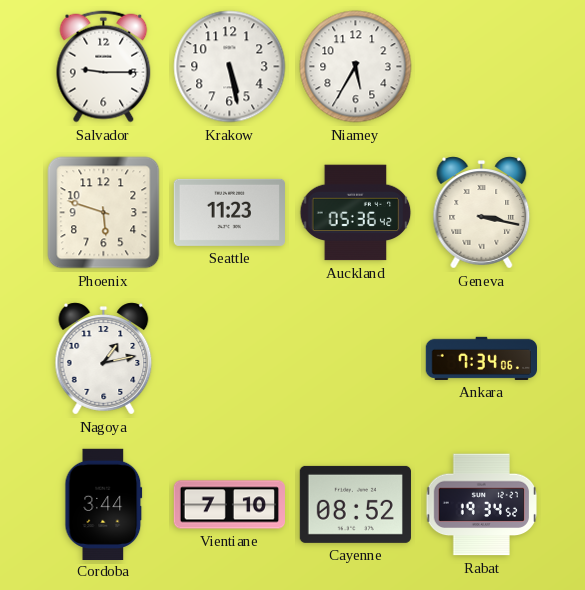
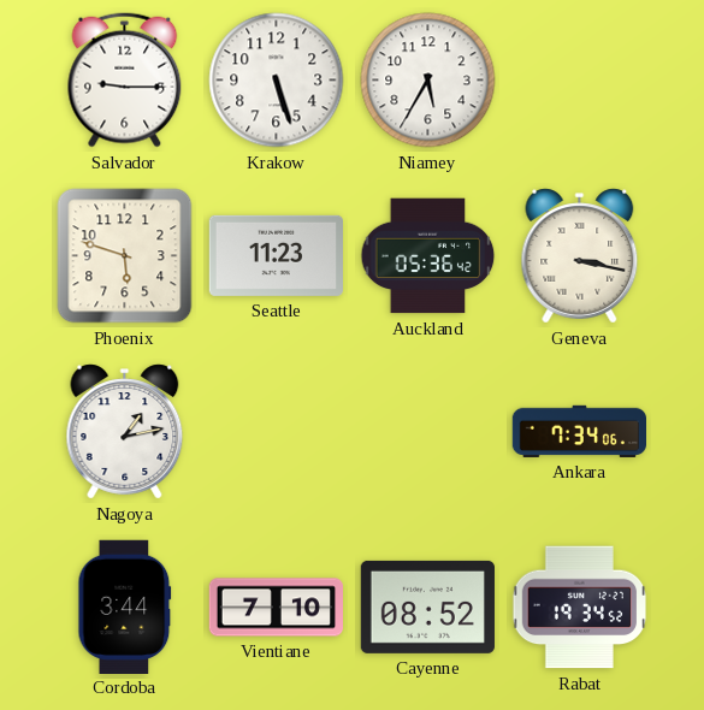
Krakow: 5:28 -> 5:27
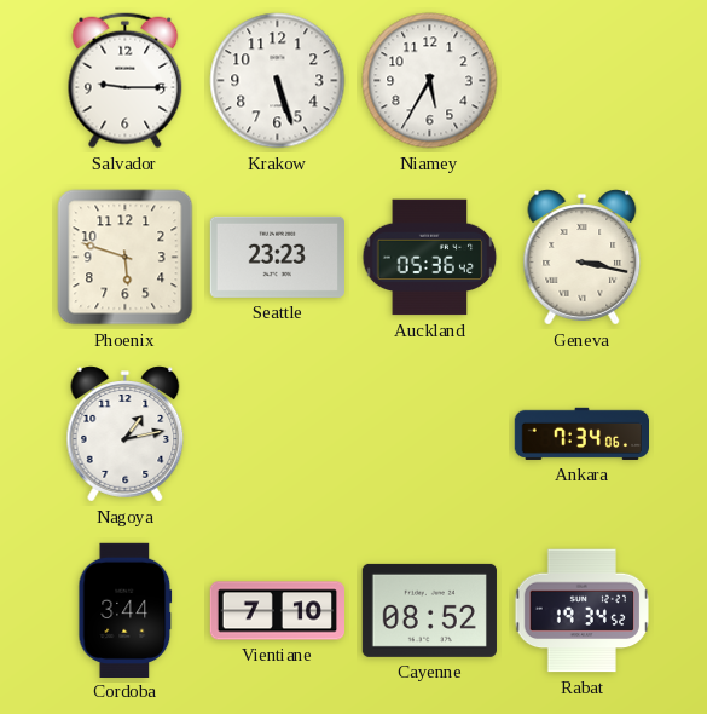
Seattle: 11:23 -> 23:23
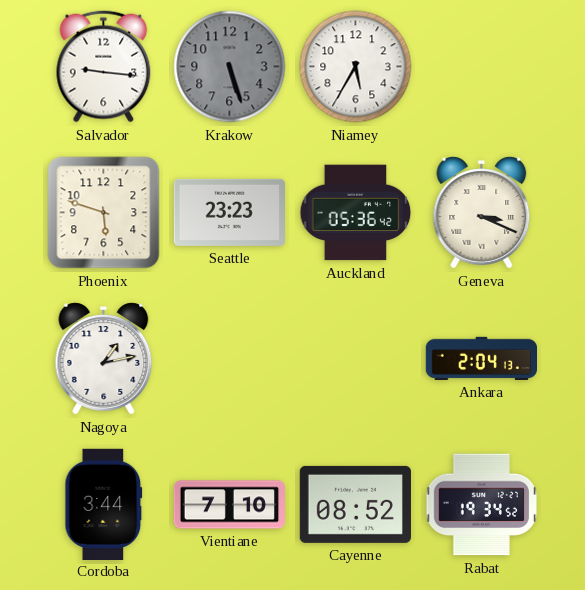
Salvador: 9:15 -> 9:16
Krakow dial: white -> grey
Geneva: 3:17 -> 3:19
Ankara: 7:34 -> 2:04
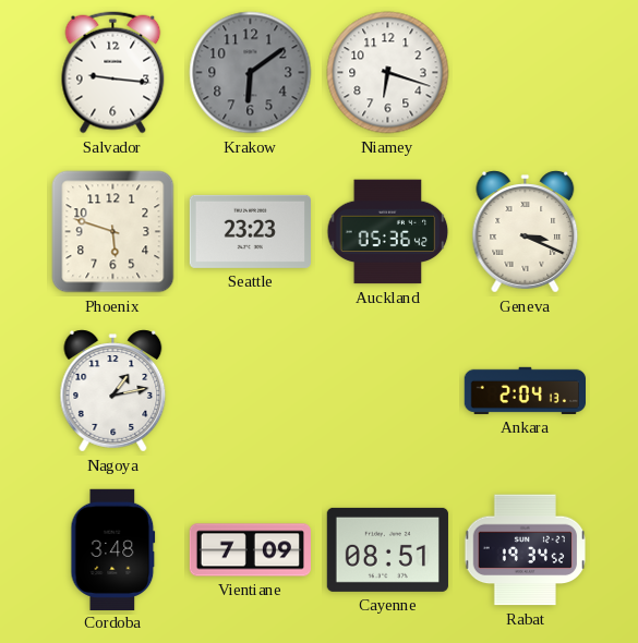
Krakow: 5:27 -> 6:09
Niamey: 5:35 -> 6:18
Cordoba: 3:44 -> 3:48
Vientiane: 7:10 -> 7:09
Cayenne: 08:52 -> 08:51
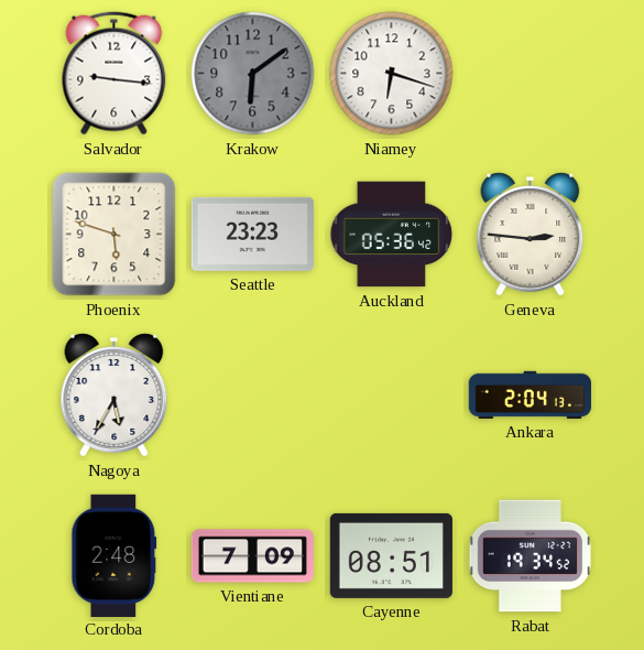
Geneva: 3:19 -> 2:46
Nagoya: 1:13 -> 5:35
Cordoba: 3:48 -> 2:48
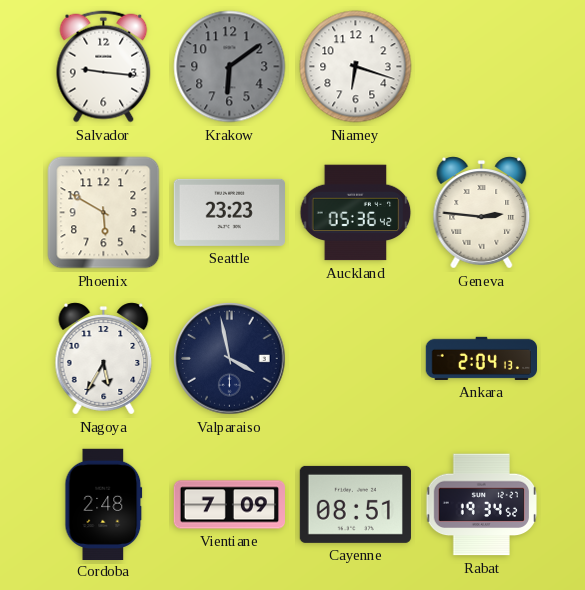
Phoenix: 5:48 -> 5:50
Valparaiso: none -> 3:58
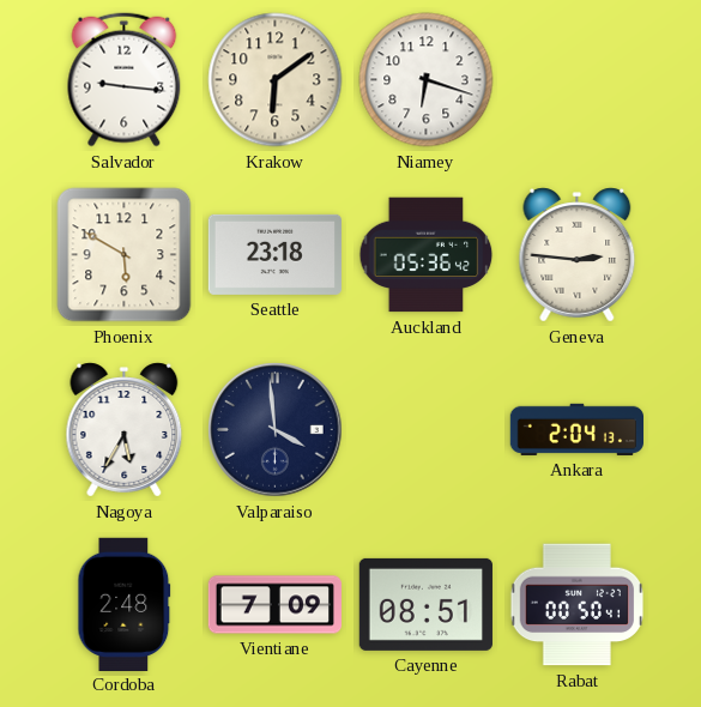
Krakow dial: grey -> cream
Seattle: 23:23 -> 23:18
Valparaiso: 3:58 -> 3:59
Rabat: 19:34 -> 00:50
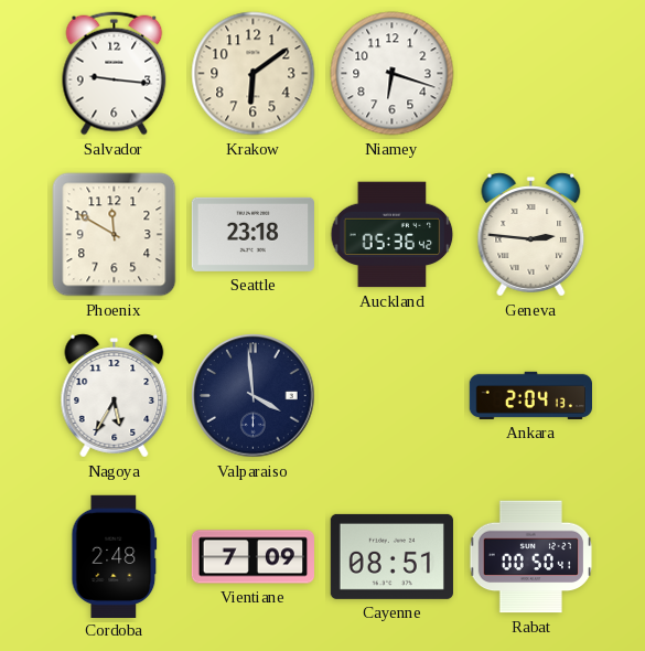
Phoenix: 5:50 -> 11:50
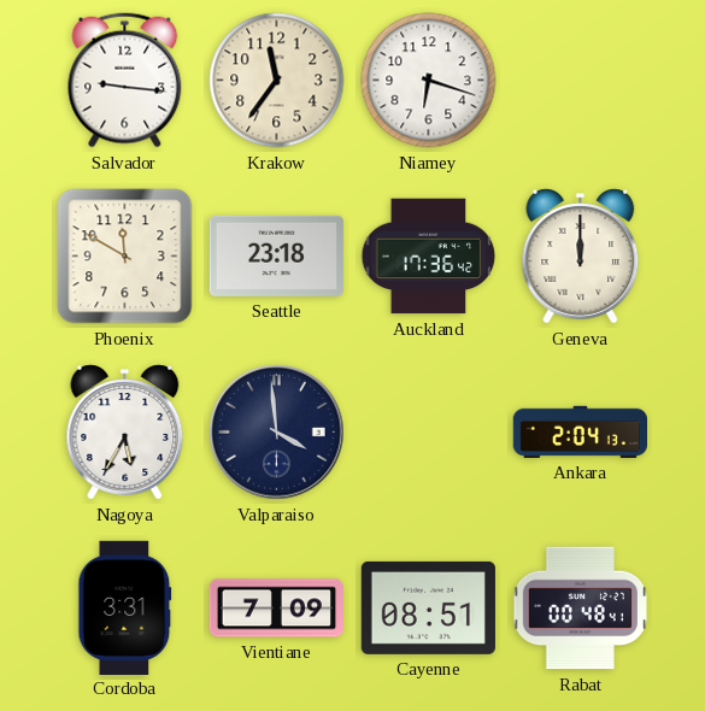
Krakow: 6:09 -> 11:36
Auckland: 05:36 -> 17:36
Geneva: 2:46 -> 12:00
Cordoba: 2:48 -> 3:31
Rabat: 00:50 -> 00:48
